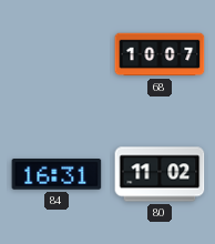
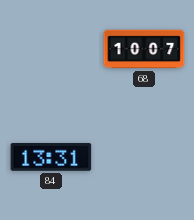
84: 16:31 -> 13:31
80: 11:02 -> none
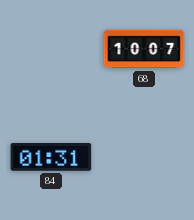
84: 13:31 -> 01:31
